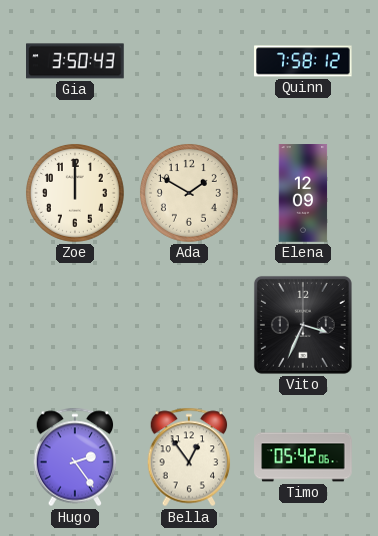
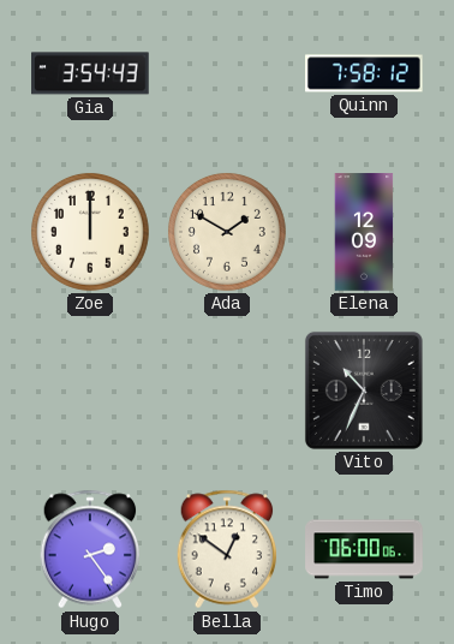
Gia: 3:50 -> 3:54
Vito: 3:34 -> 10:34
Bella: 12:54 -> 12:51
Timo: 05:42 -> 06:00
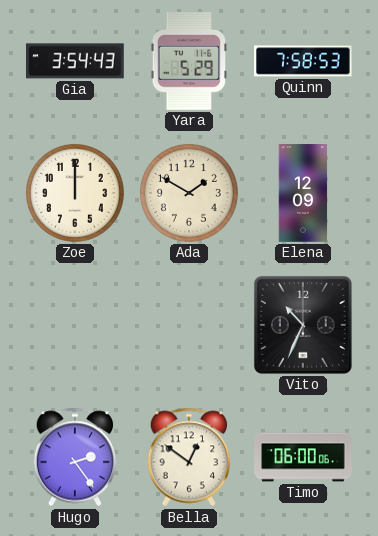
Yara: none -> 5:29
Quinn: 7:58:12 -> 7:58:53
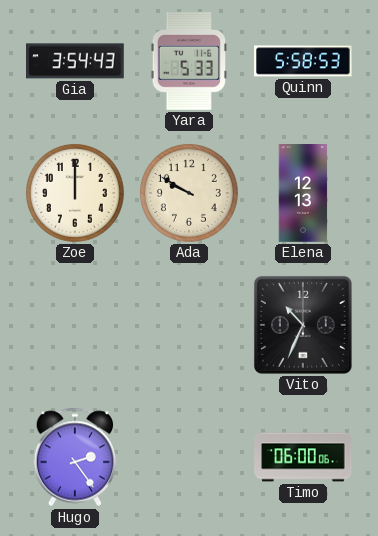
Yara: 5:29 -> 5:33
Quinn: 7:58 -> 5:58
Ada: 1:50 -> 9:50
Elena: 12:09 -> 12:13
Bella: 12:51 -> none
